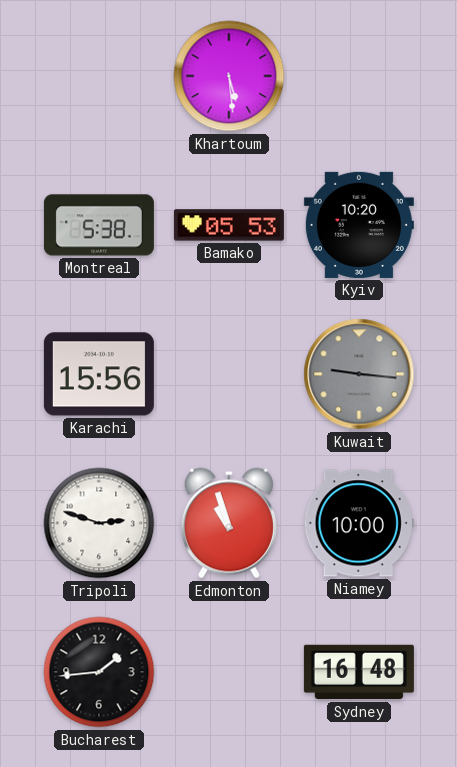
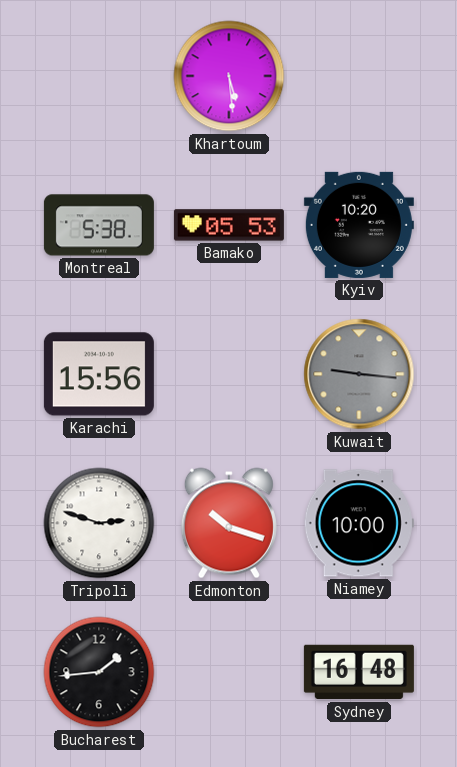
Edmonton: 10:57 -> 10:18
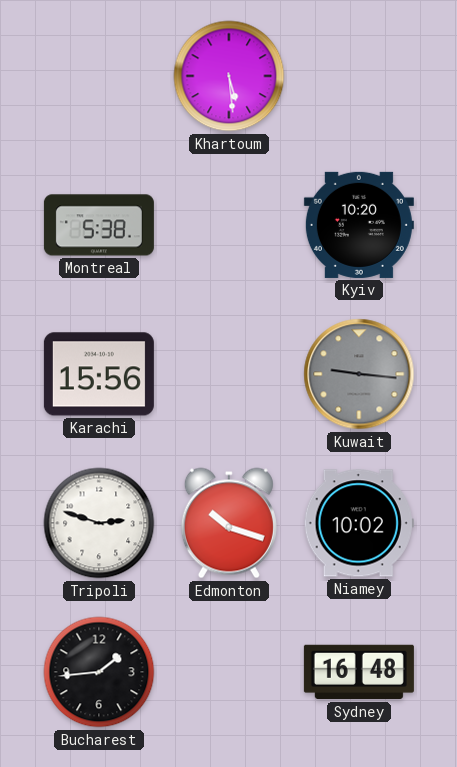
Bamako: 05:53 -> none
Niamey: 10:00 -> 10:02
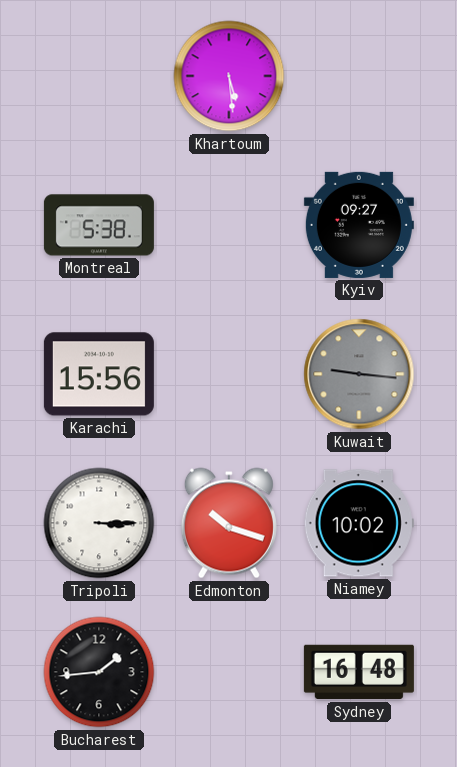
Kyiv: 10:20 -> 09:27
Tripoli: 2:48 -> 3:15
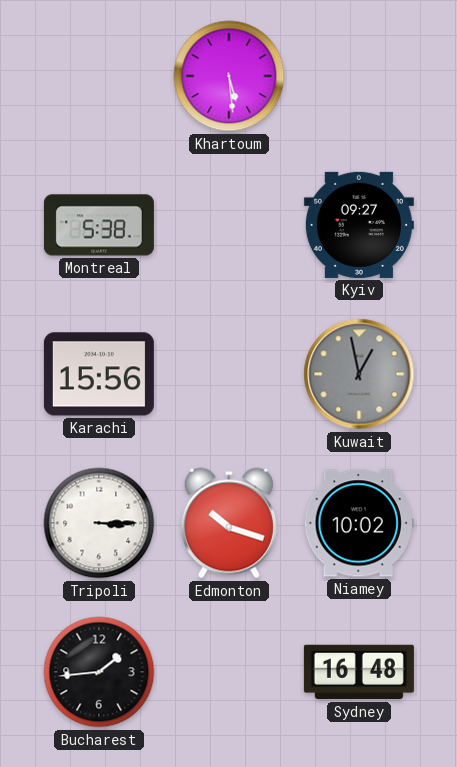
Kuwait: 9:16 -> 12:58
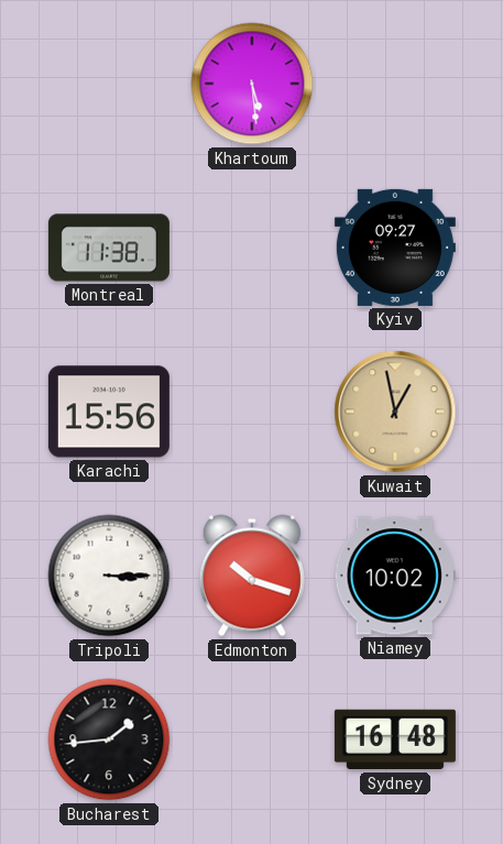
Montreal: 5:38 -> 11:38
Kuwait dial: grey -> champagne
